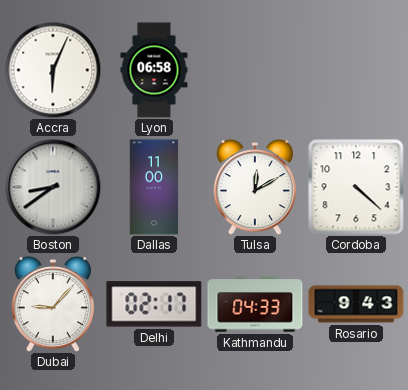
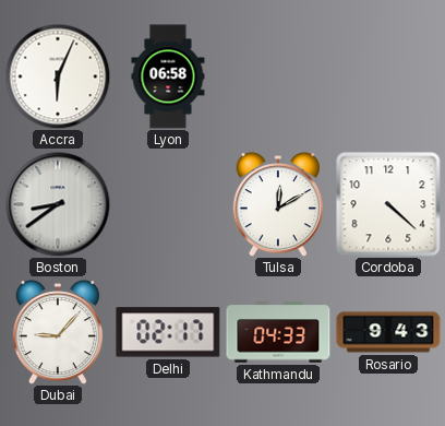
Dallas: 11:00 -> none
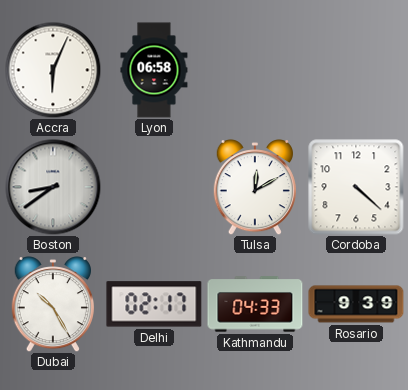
Dubai: 9:07 -> 10:25
Rosario: 9:43 -> 9:39
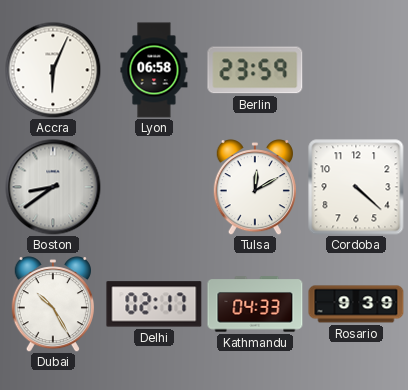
Berlin: none -> 23:59
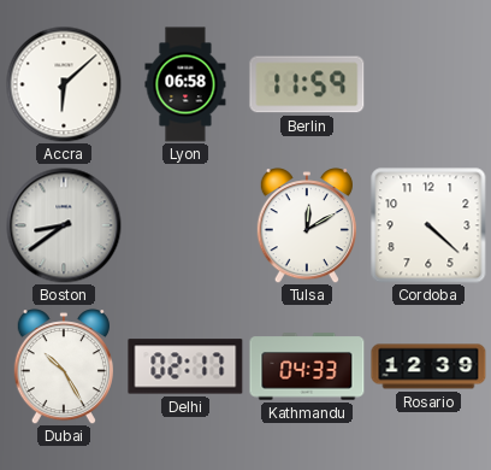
Accra: 6:04 -> 6:08
Berlin: 23:59 -> 11:59
Rosario: 9:39 -> 12:39
